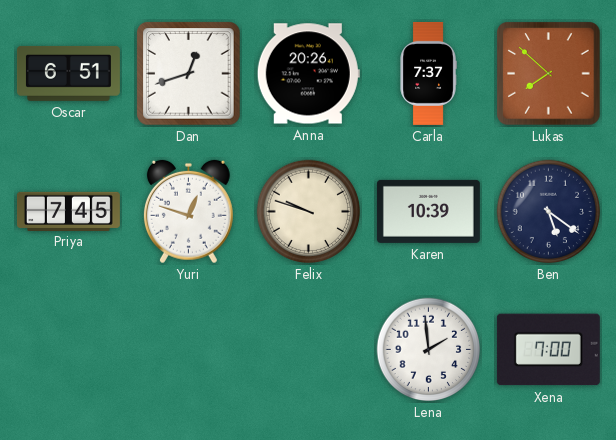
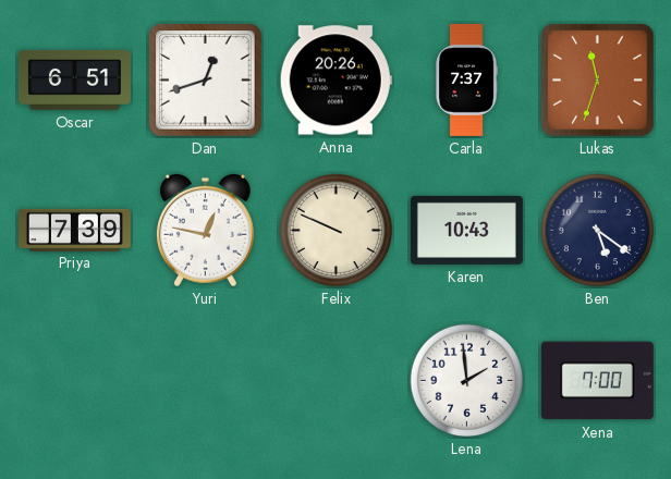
Lukas: 7:52 -> 11:33
Priya: 7:45 -> 7:39
Yuri: 12:48 -> 12:47
Felix: 9:48 -> 9:49
Karen: 10:39 -> 10:43
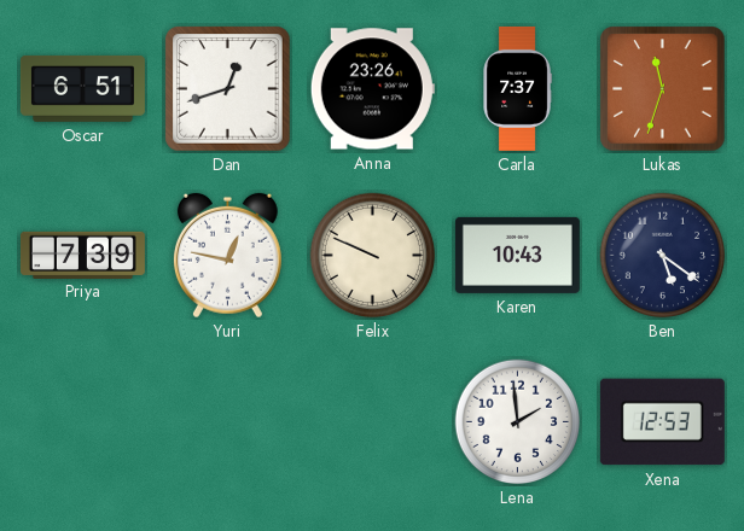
Anna: 20:26 -> 23:26
Xena: 7:00 -> 12:53
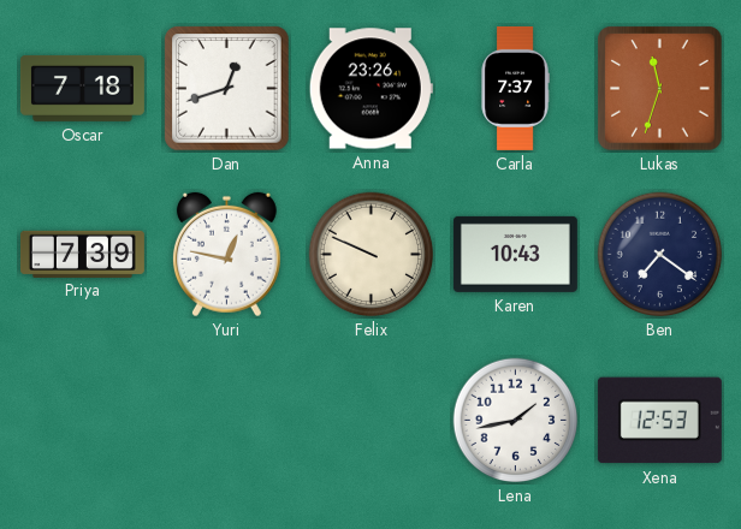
Oscar: 6:51 -> 7:18
Ben: 5:21 -> 7:21
Lena: 1:59 -> 1:43
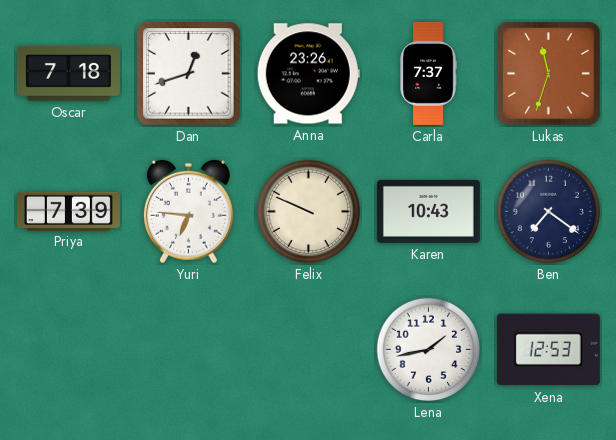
Yuri: 12:47 -> 6:46
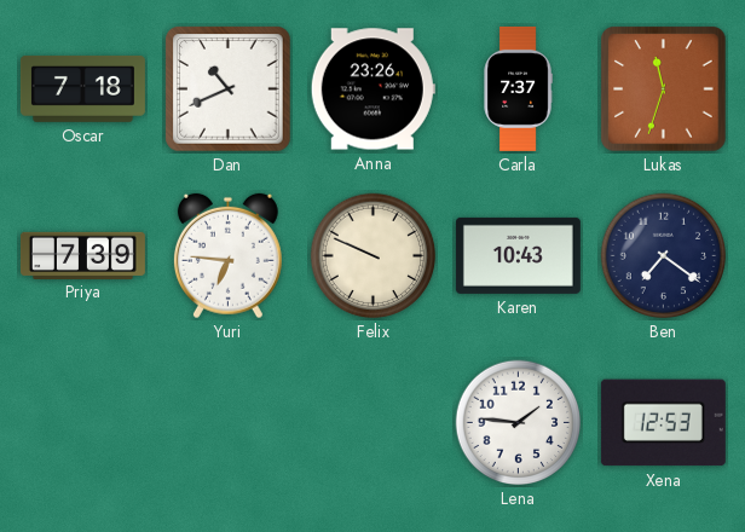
Dan: 12:42 -> 10:41
Lena: 1:43 -> 1:46
